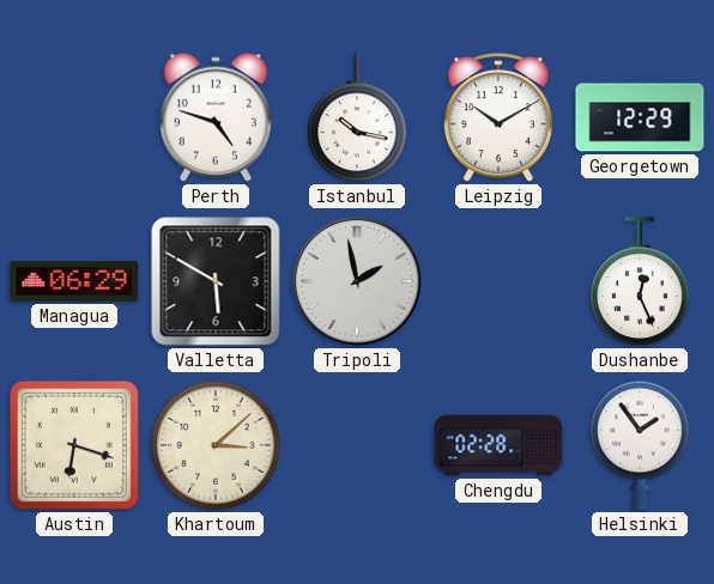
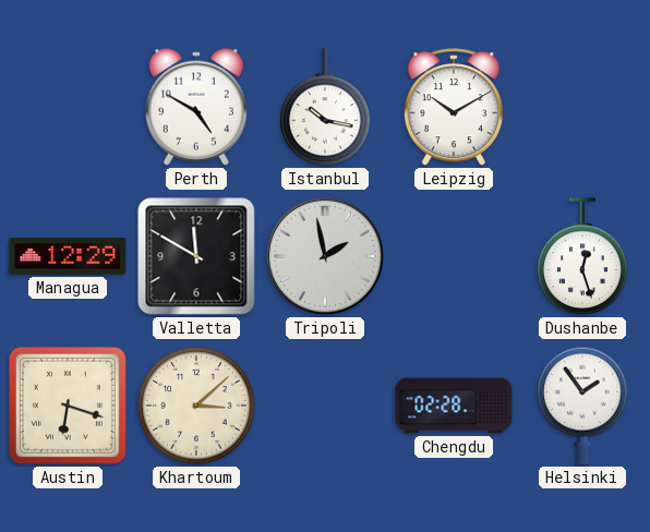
Perth: 4:48 -> 4:50
Georgetown: 12:29 -> none
Managua: 06:29 -> 12:29
Valletta: 5:50 -> 11:50
Dushanbe: 12:26 -> 12:27
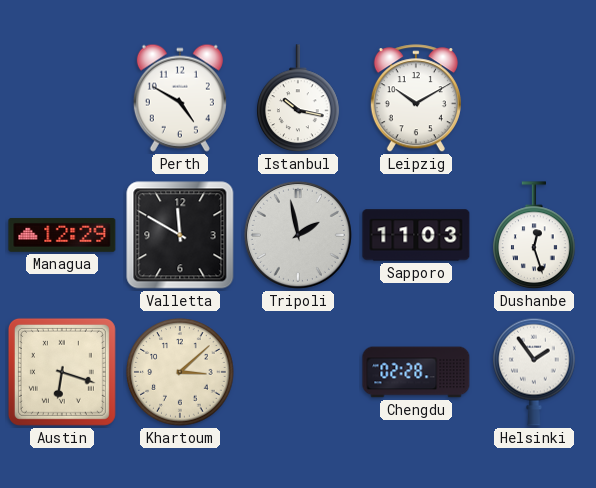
Sapporo: none -> 11:03
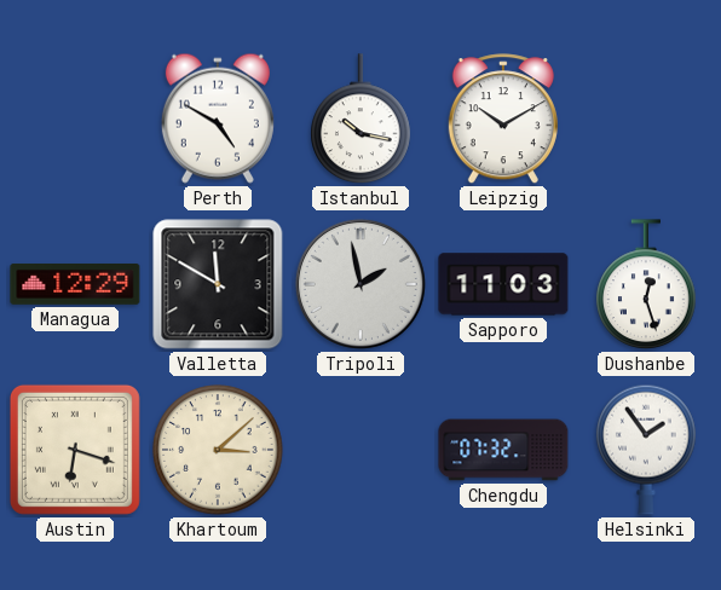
Chengdu: 02:28 -> 07:32
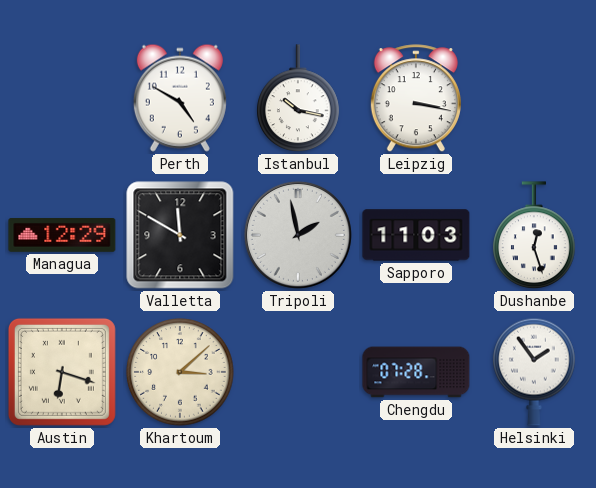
Leipzig: 10:10 -> 3:17
Chengdu: 07:32 -> 07:28
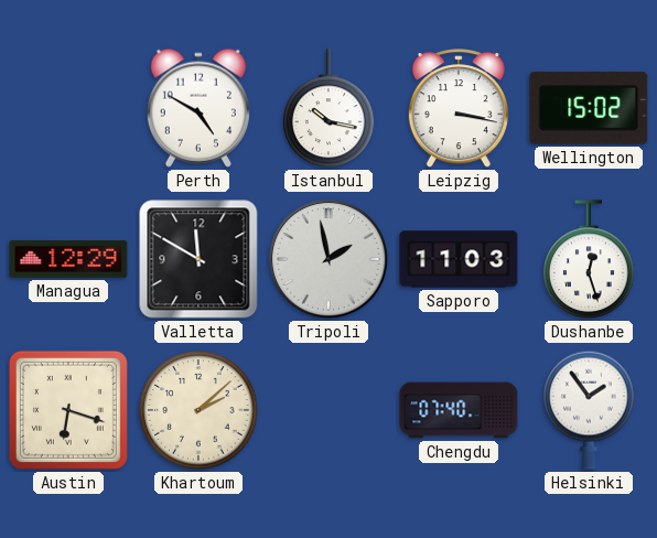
Wellington: none -> 15:02
Khartoum: 3:08 -> 2:08
Chengdu: 07:28 -> 07:40
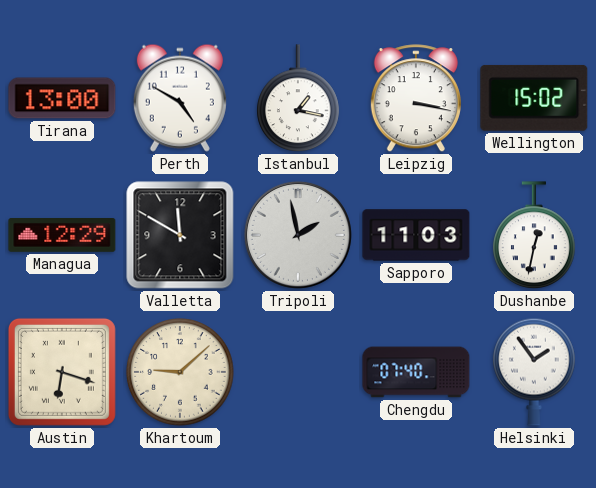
Tirana: none -> 13:00
Istanbul: 10:17 -> 1:17
Dushanbe: 12:27 -> 12:32
Khartoum: 2:08 -> 9:08
